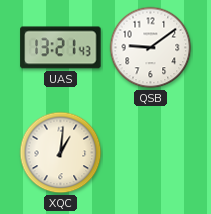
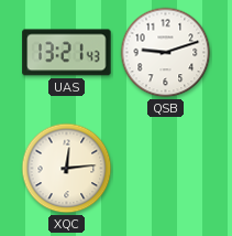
QSB: 9:09 -> 9:12
XQC: 1:01 -> 12:14
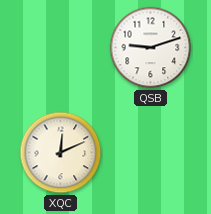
UAS: 13:21 -> none
XQC: 12:14 -> 12:11
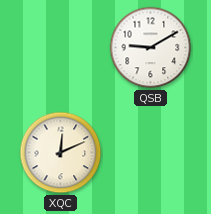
QSB: 9:12 -> 9:10
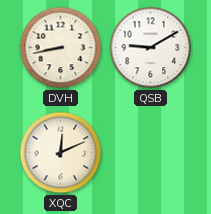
DVH: none -> 8:43
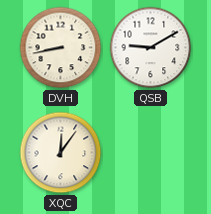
XQC: 12:11 -> 12:06
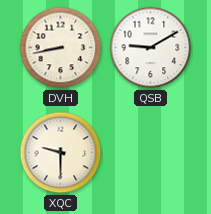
XQC: 12:06 -> 9:30
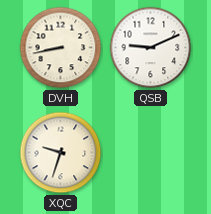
QSB: 9:10 -> 9:11
XQC: 9:30 -> 9:33
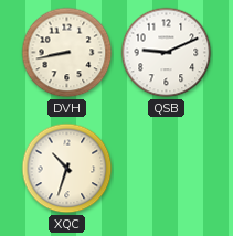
XQC: 9:33 -> 10:33
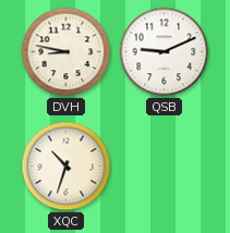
DVH: 8:43 -> 8:47
